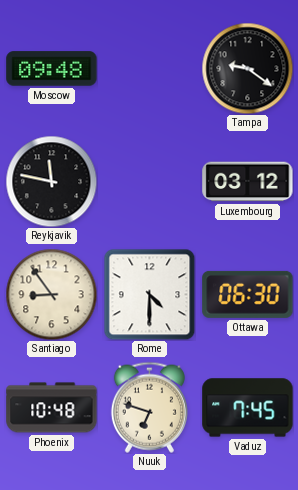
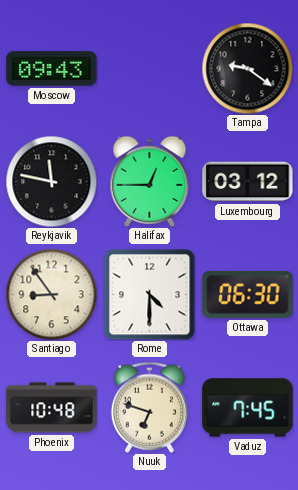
Moscow: 09:48 -> 09:43
Halifax: none -> 12:45
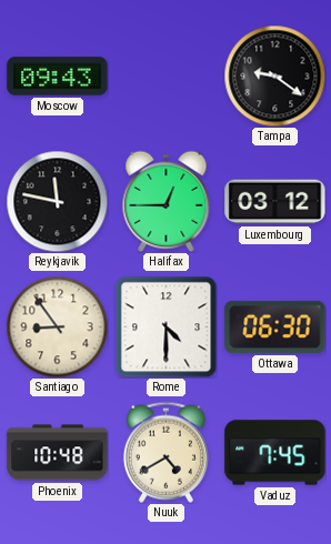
Nuuk: 6:48 -> 4:40
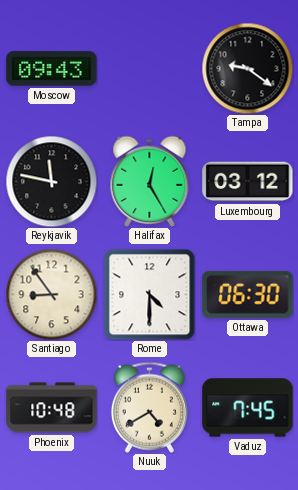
Halifax: 12:45 -> 12:25
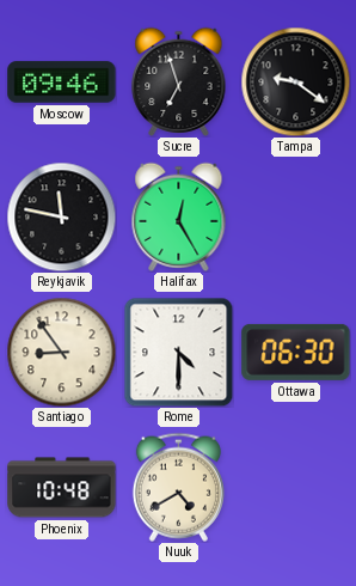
Moscow: 09:43 -> 09:46
Sucre: none -> 6:57
Luxembourg: 03:12 -> none
Vaduz: 7:45 -> none
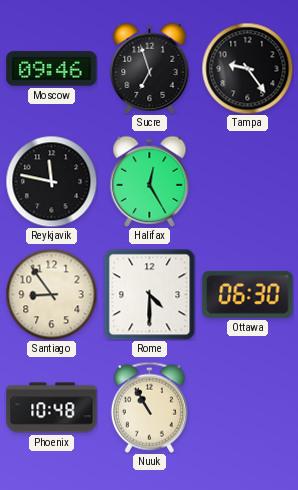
Tampa: 9:21 -> 9:24
Nuuk: 4:40 -> 10:55
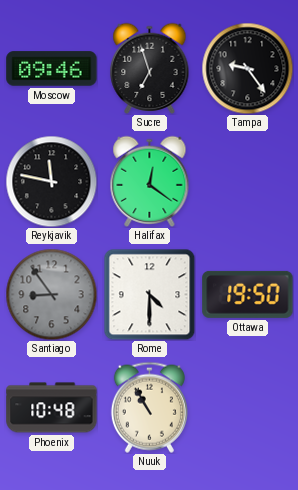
Halifax: 12:25 -> 12:21
Santiago dial: cream -> grey
Ottawa: 06:30 -> 19:50
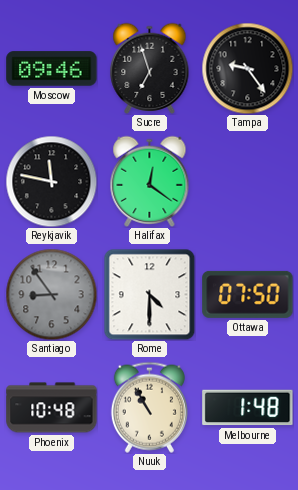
Ottawa: 19:50 -> 07:50
Melbourne: none -> 1:48
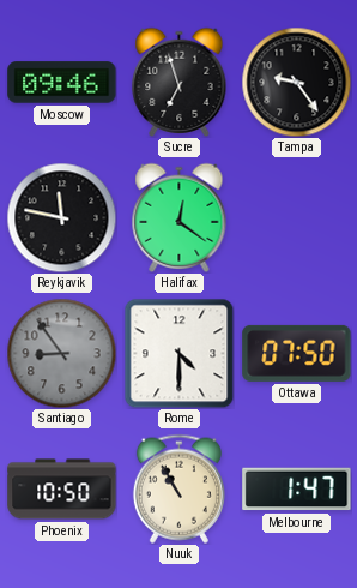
Phoenix: 10:48 -> 10:50
Melbourne: 1:48 -> 1:47
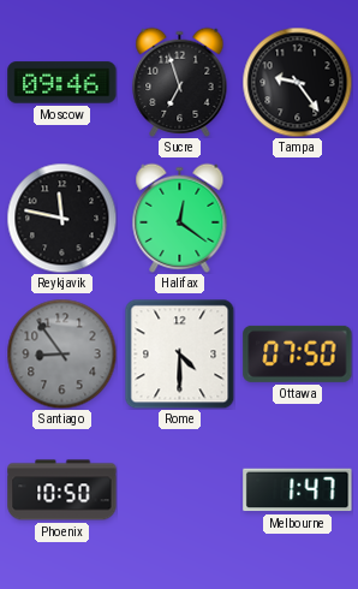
Nuuk: 10:55 -> none
